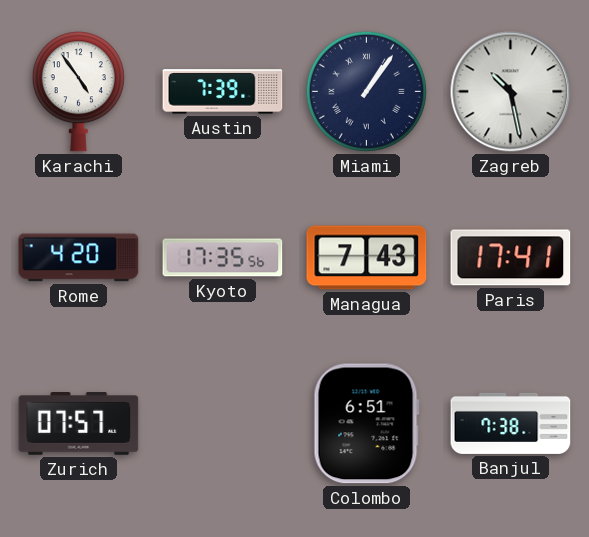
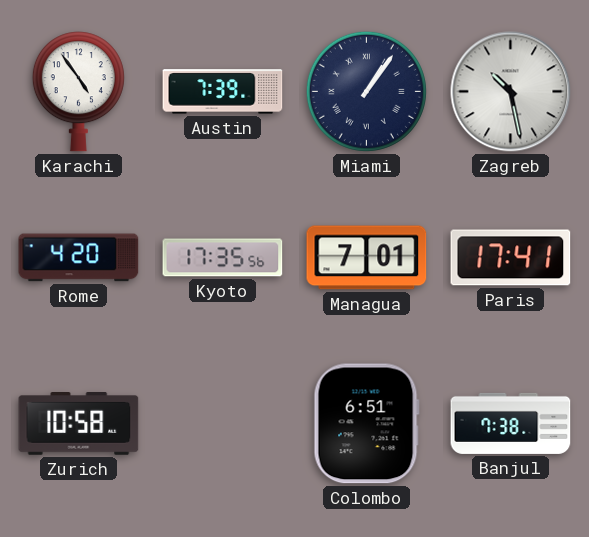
Managua: 7:43 -> 7:01
Zurich: 07:57 -> 10:58
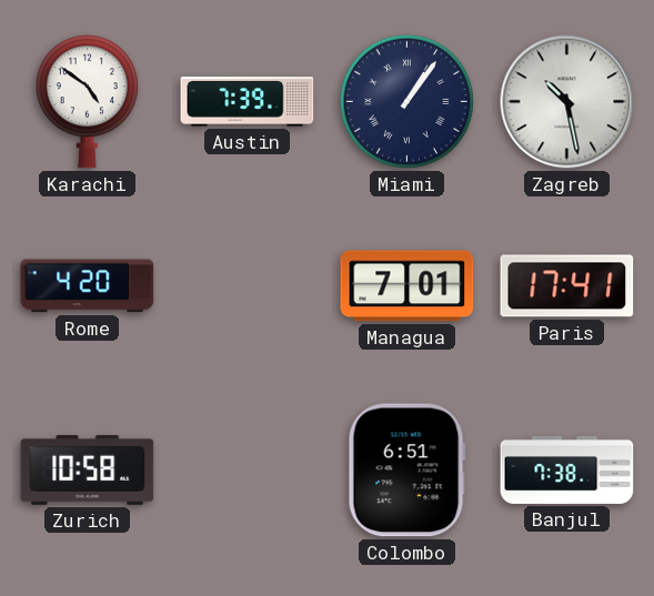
Karachi: 4:54 -> 4:51
Kyoto: 17:35 -> none
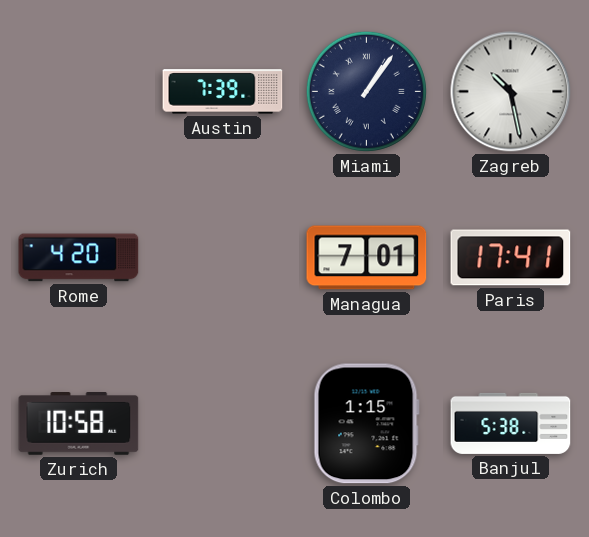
Karachi: 4:51 -> none
Colombo: 6:51 -> 1:15
Banjul: 7:38 -> 5:38
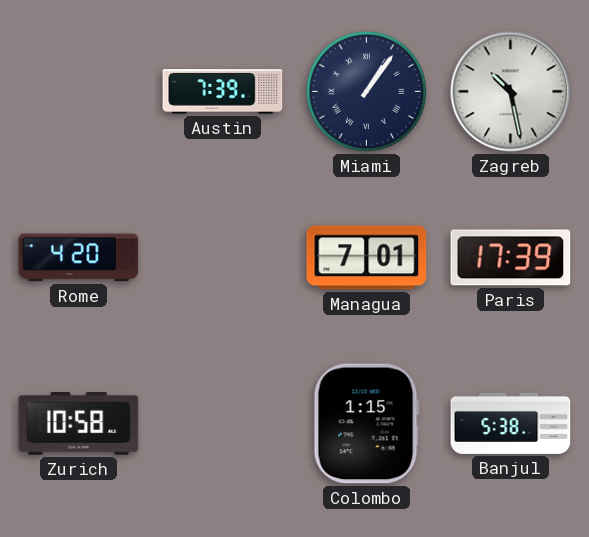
Paris: 17:41 -> 17:39
